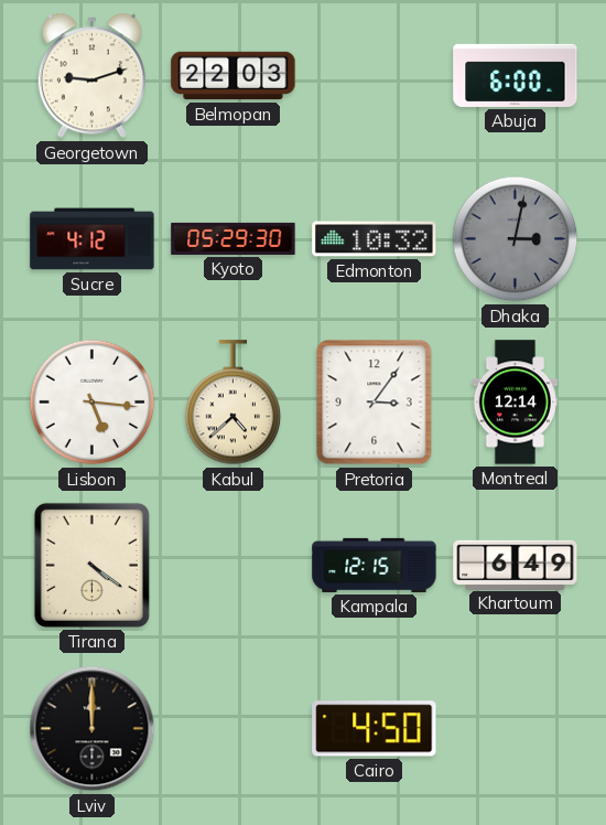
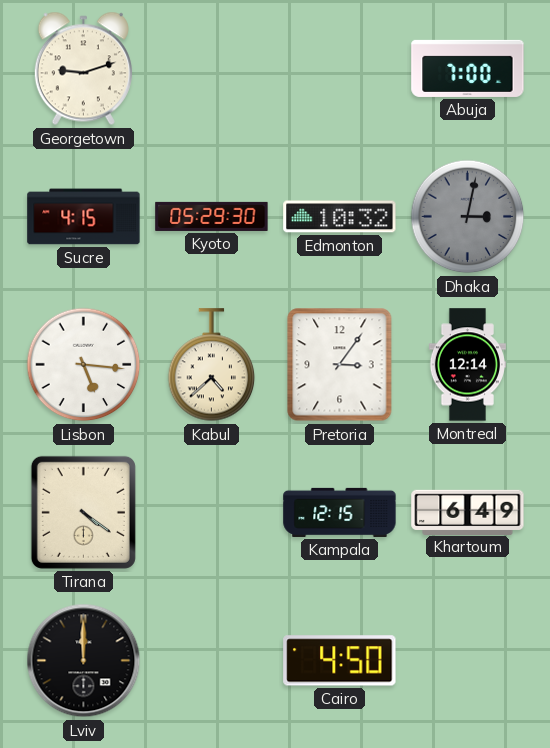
Belmopan: 22:03 -> none
Abuja: 6:00 -> 7:00
Sucre: 4:12 -> 4:15
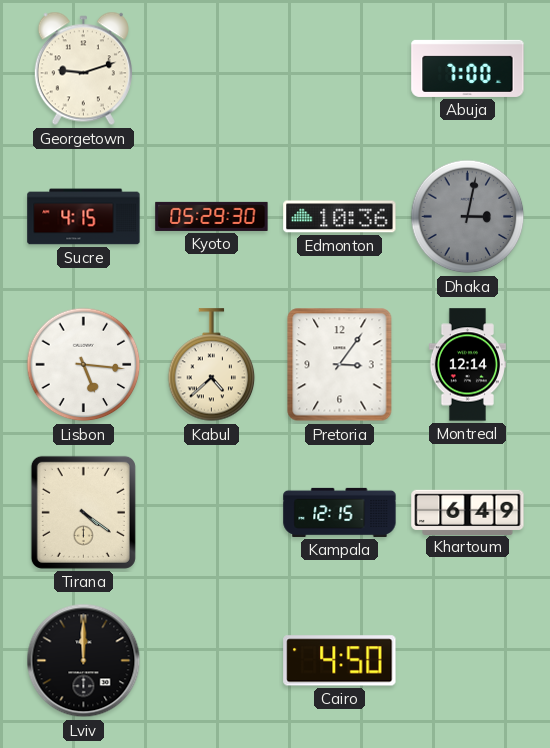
Edmonton: 10:32 -> 10:36
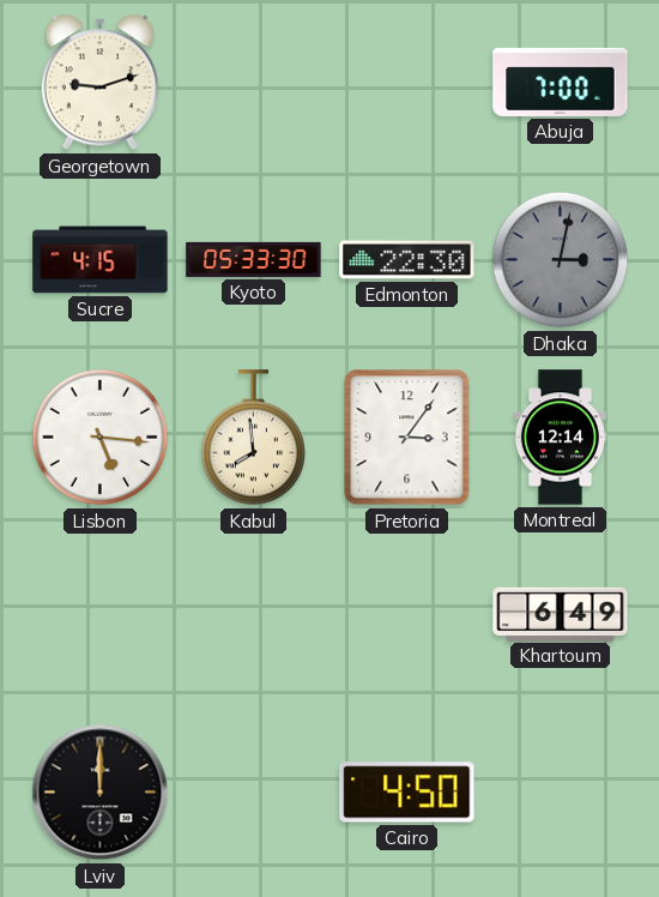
Kyoto: 05:29 -> 05:33
Edmonton: 10:36 -> 22:30
Kabul: 4:38 -> 7:59
Tirana: 4:21 -> none
Kampala: 12:15 -> none
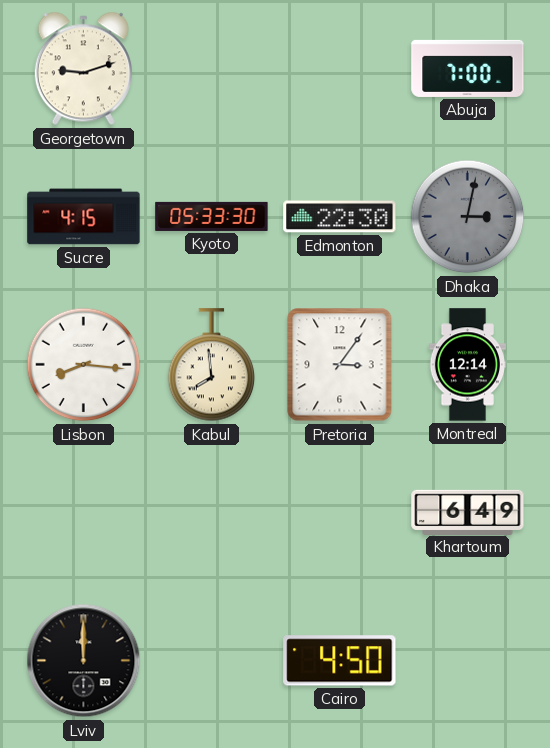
Lisbon: 5:16 -> 8:16
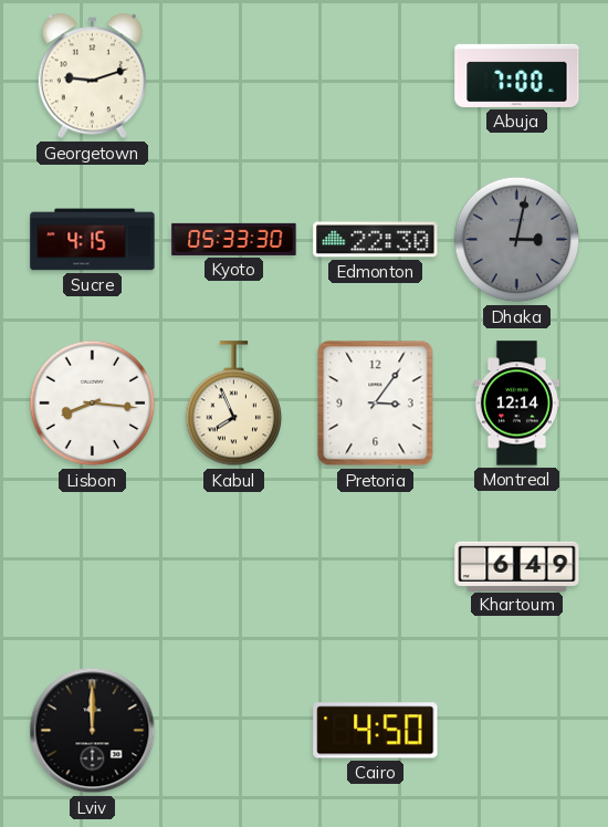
Kabul: 7:59 -> 7:56
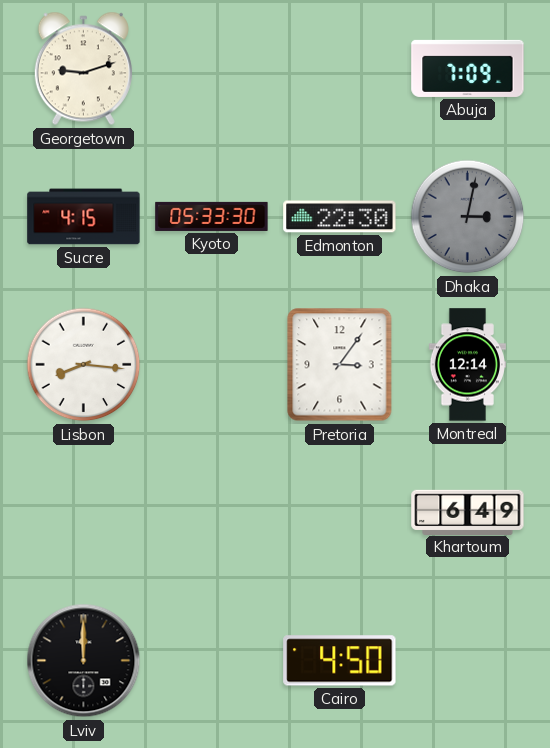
Abuja: 7:00 -> 7:09
Kabul: 7:56 -> none
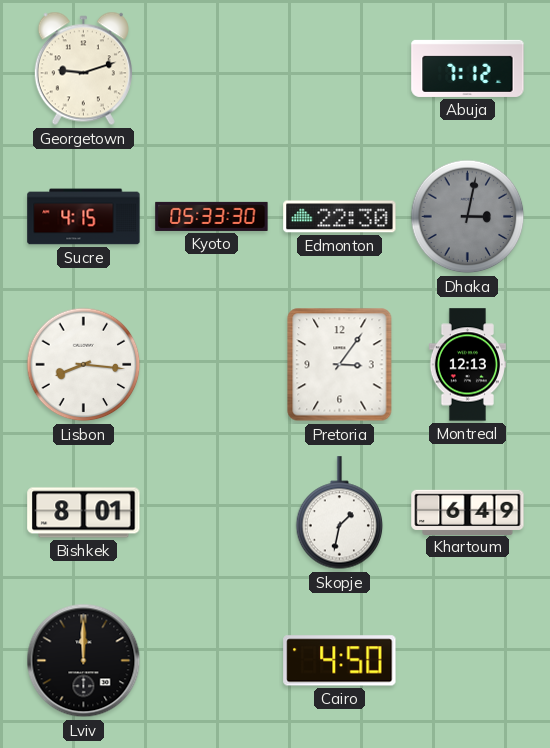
Abuja: 7:09 -> 7:12
Montreal: 12:14 -> 12:13
Bishkek: none -> 8:01
Skopje: none -> 1:32
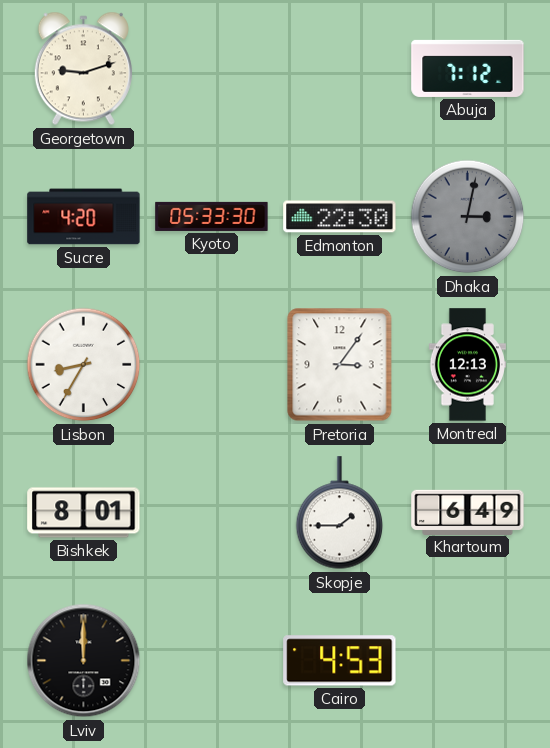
Sucre: 4:15 -> 4:20
Lisbon: 8:16 -> 8:35
Skopje: 1:32 -> 1:45
Cairo: 4:50 -> 4:53
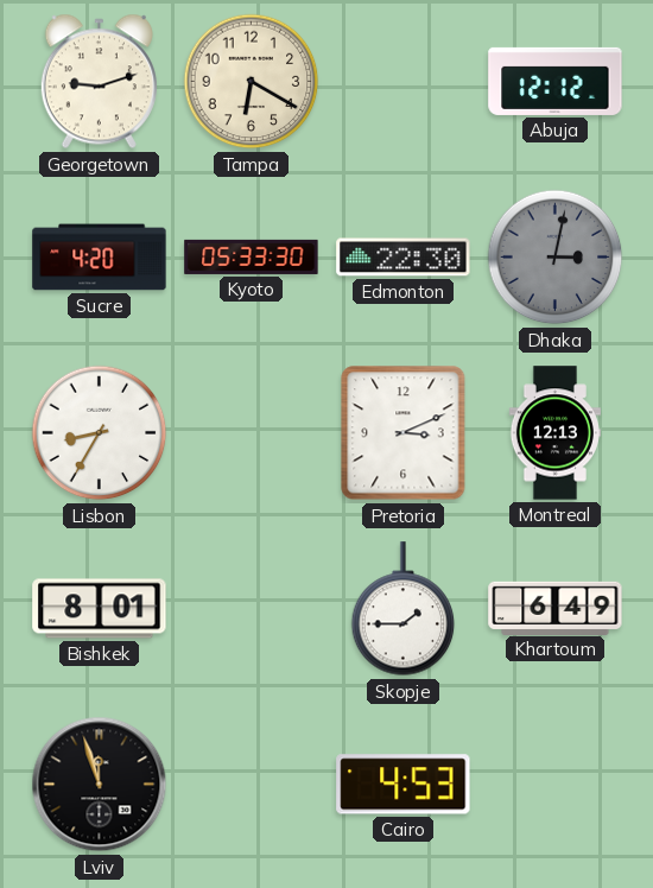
Tampa: none -> 6:20
Abuja: 7:12 -> 12:12
Pretoria: 3:06 -> 3:11
Lviv: 12:00 -> 11:57
